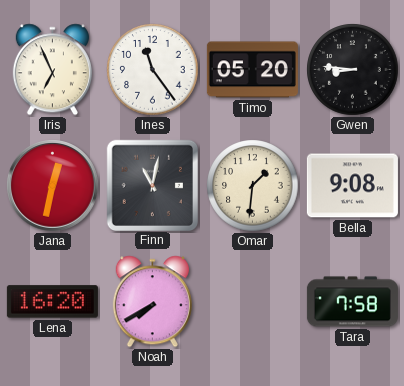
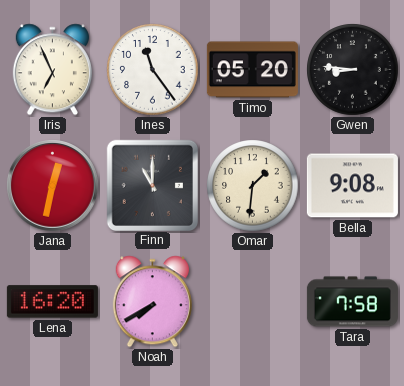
Finn: 11:02 -> 11:00
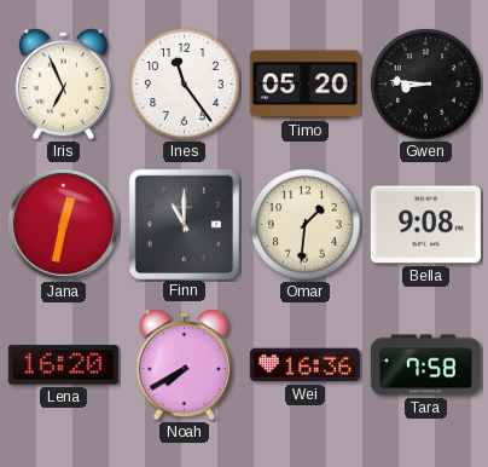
Wei: none -> 16:36
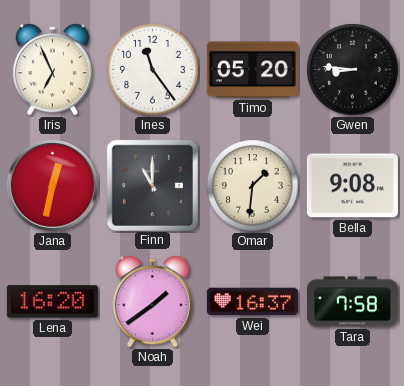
Noah: 7:40 -> 1:39
Wei: 16:36 -> 16:37
